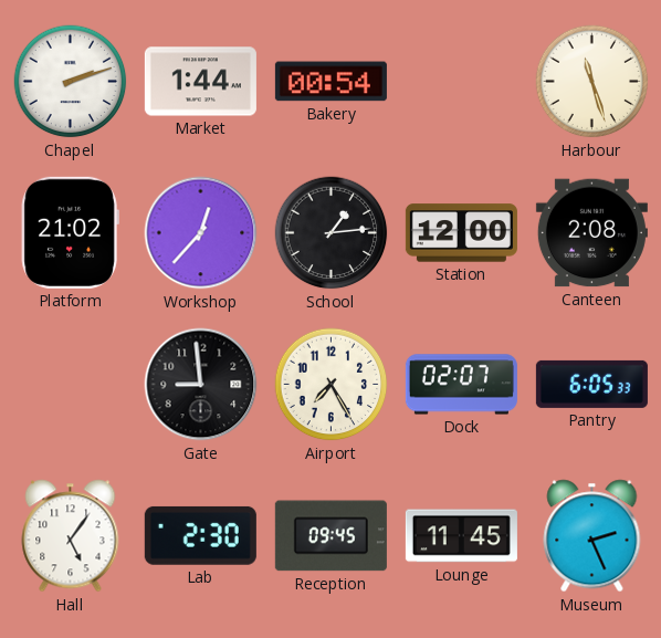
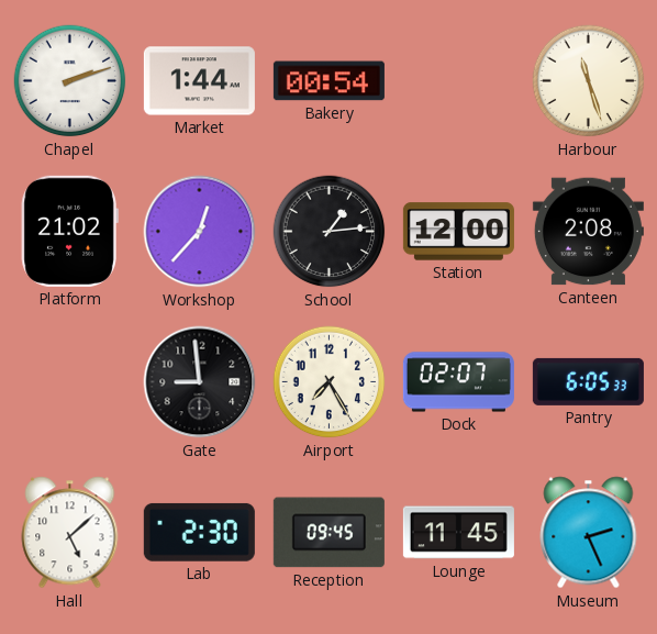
Hall: 5:06 -> 5:08
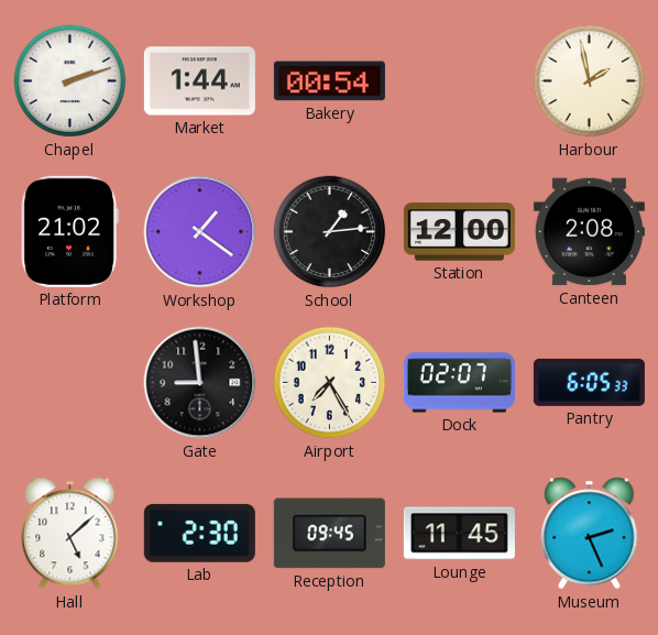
Harbour: 11:27 -> 1:58
Workshop: 12:37 -> 1:21
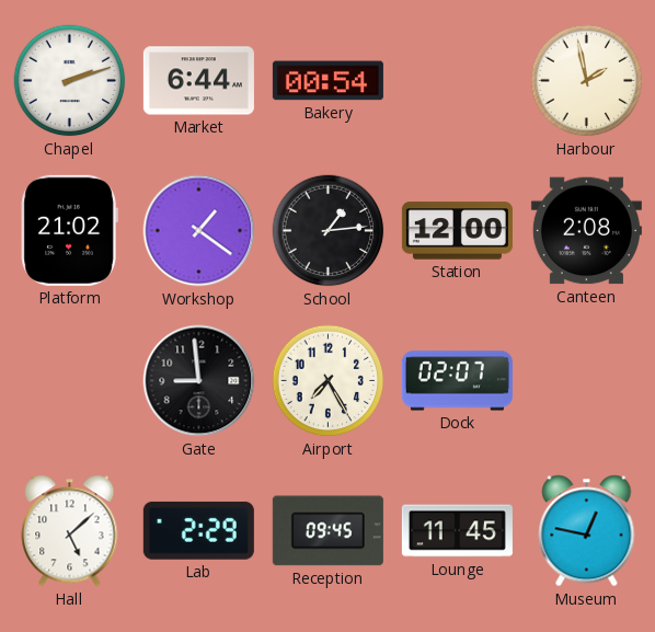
Market: 1:44 -> 6:44
Pantry: 6:05 -> none
Lab: 2:30 -> 2:29
Museum: 2:26 -> 12:47
